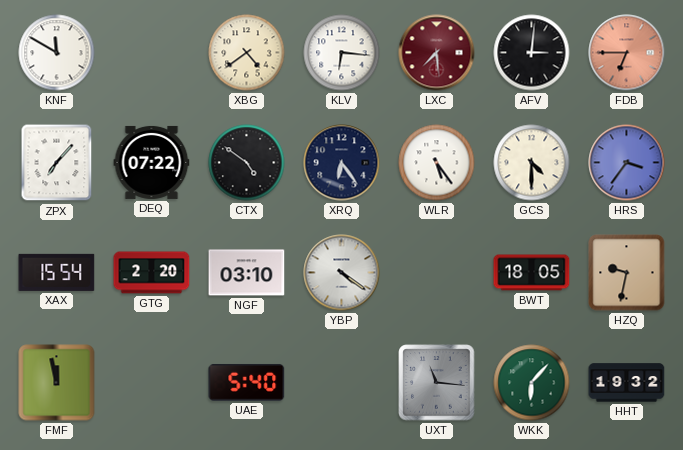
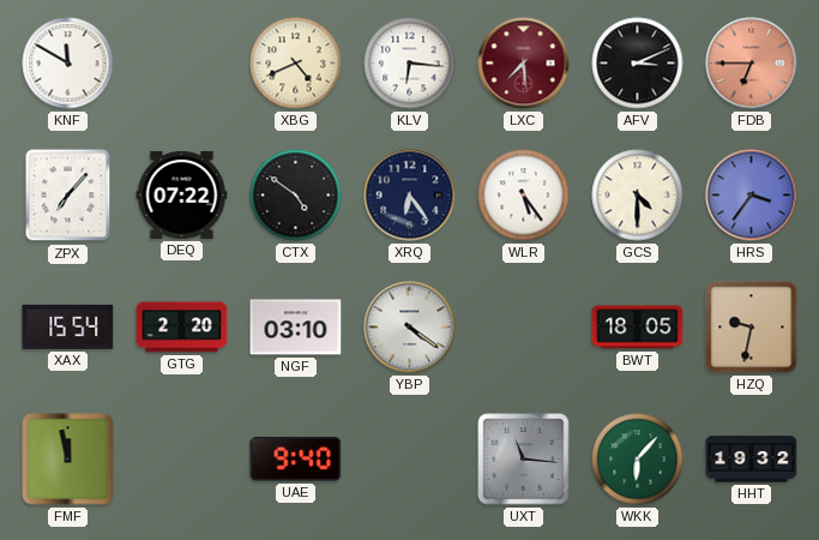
XBG: 4:39 -> 4:41
AFV: 3:01 -> 3:11
UAE: 5:40 -> 9:40
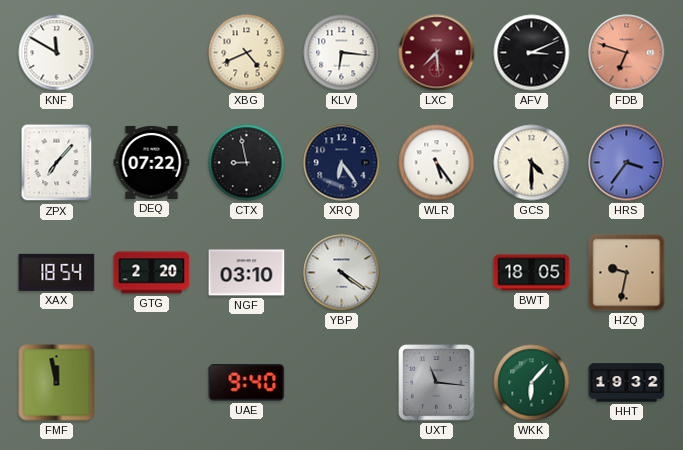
FDB: 6:45 -> 6:48
CTX: 4:51 -> 8:58
XAX: 15:54 -> 18:54
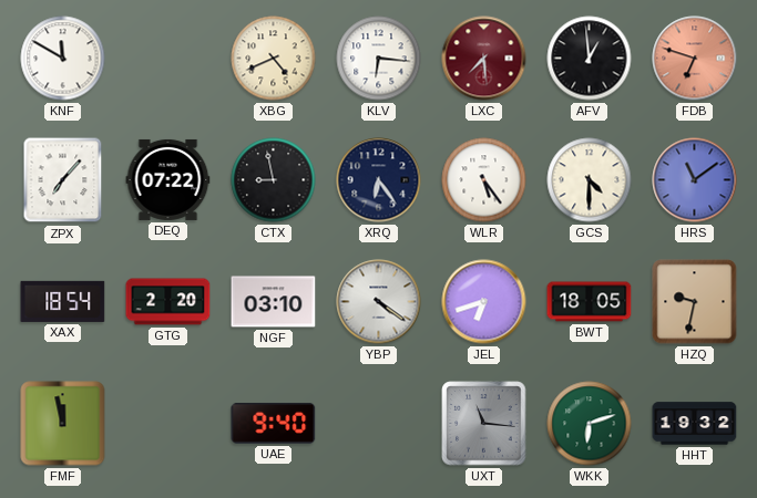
AFV: 3:11 -> 12:59
HRS: 3:36 -> 11:09
JEL: none -> 6:42
WKK: 6:07 -> 6:12
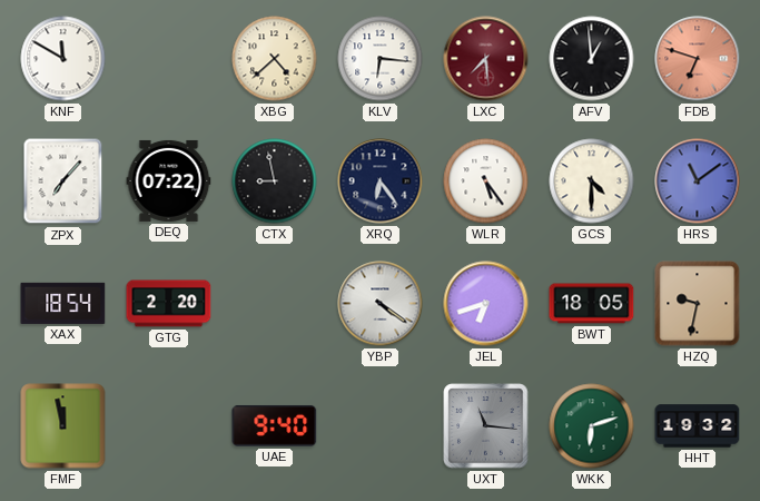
XBG: 4:41 -> 4:38
NGF: 03:10 -> none
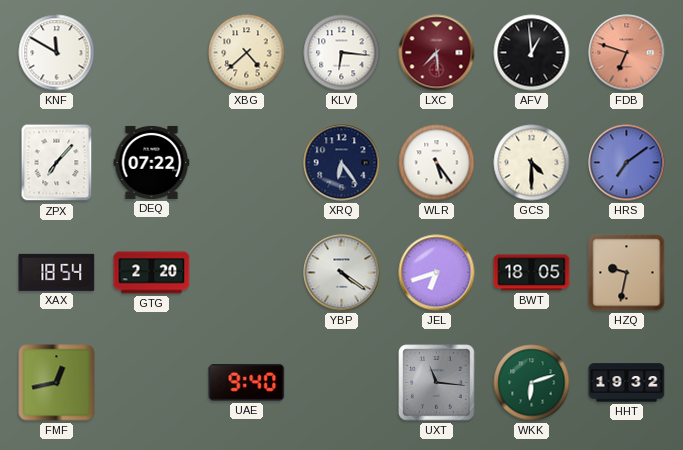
CTX: 8:58 -> none
HRS: 11:09 -> 7:09
FMF: 11:58 -> 12:43
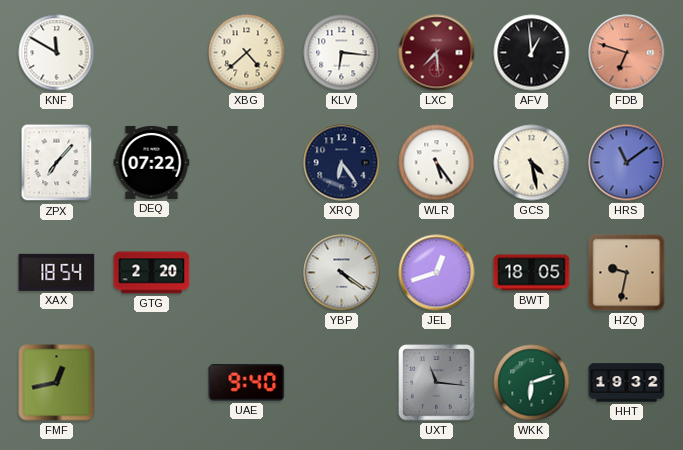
GCS: 4:30 -> 4:28
HRS: 7:09 -> 11:09
JEL: 6:42 -> 12:42
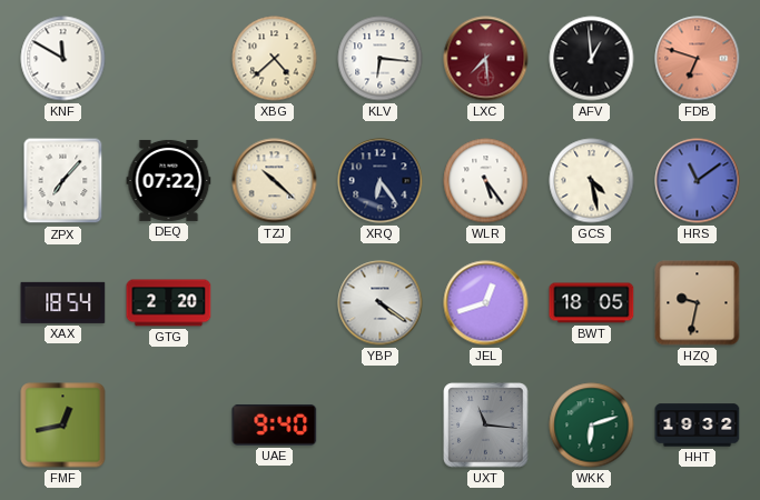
TZJ: none -> 10:22
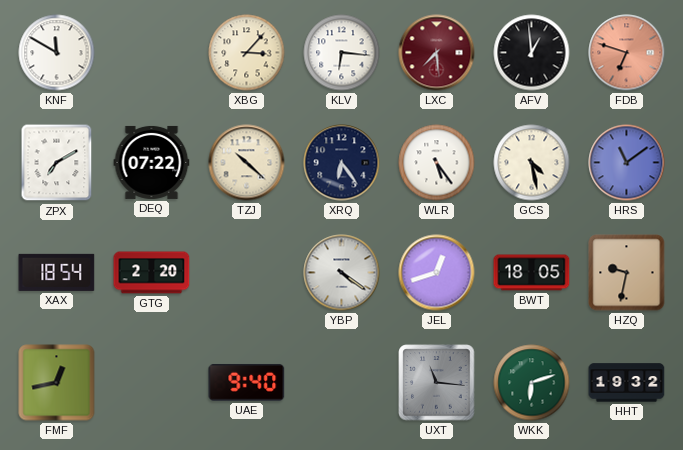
XBG: 4:38 -> 3:07
ZPX: 7:07 -> 7:10
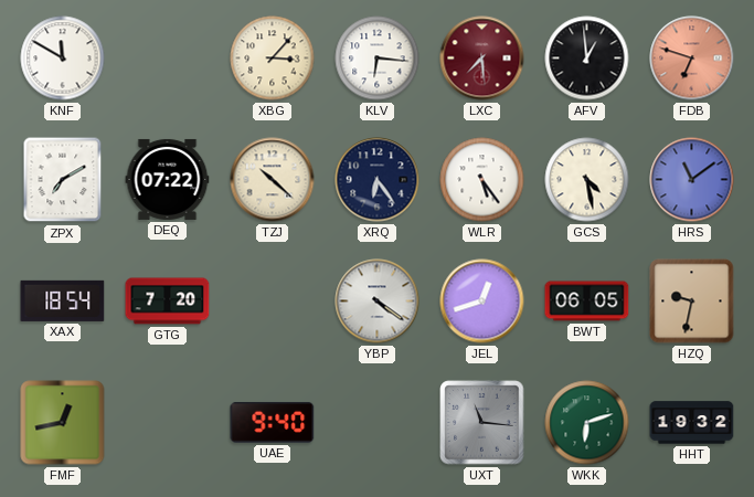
GTG: 2:20 -> 7:20
BWT: 18:05 -> 06:05
